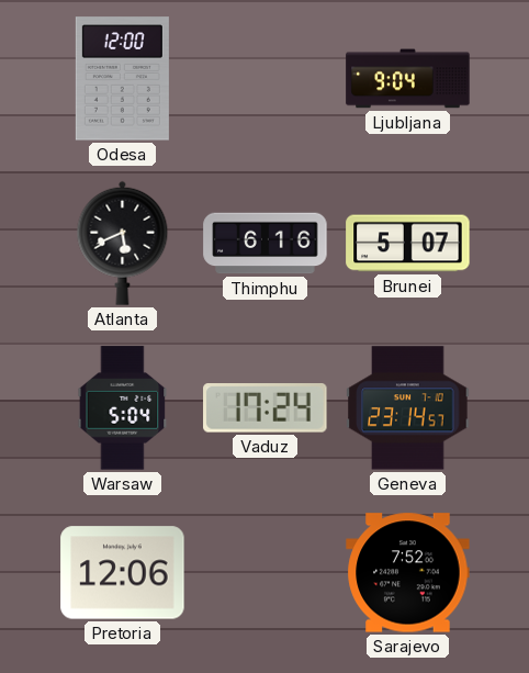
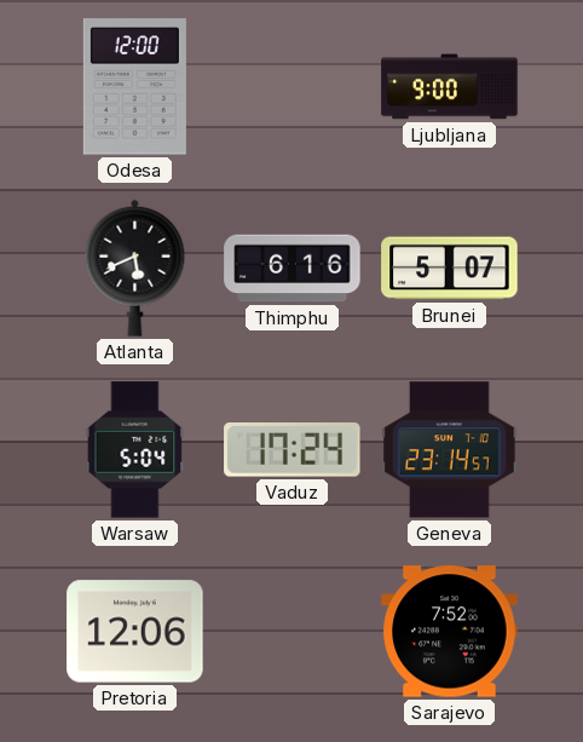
Ljubljana: 9:04 -> 9:00
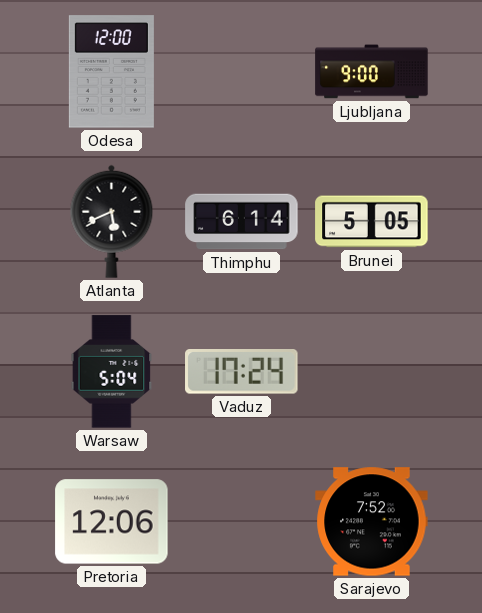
Thimphu: 6:16 -> 6:14
Brunei: 5:07 -> 5:05
Geneva: 23:14 -> none
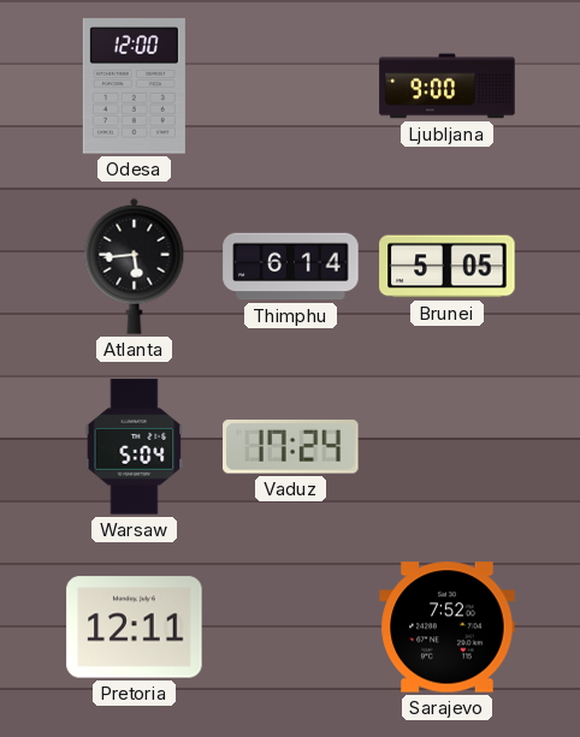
Atlanta: 5:41 -> 5:44
Pretoria: 12:06 -> 12:11
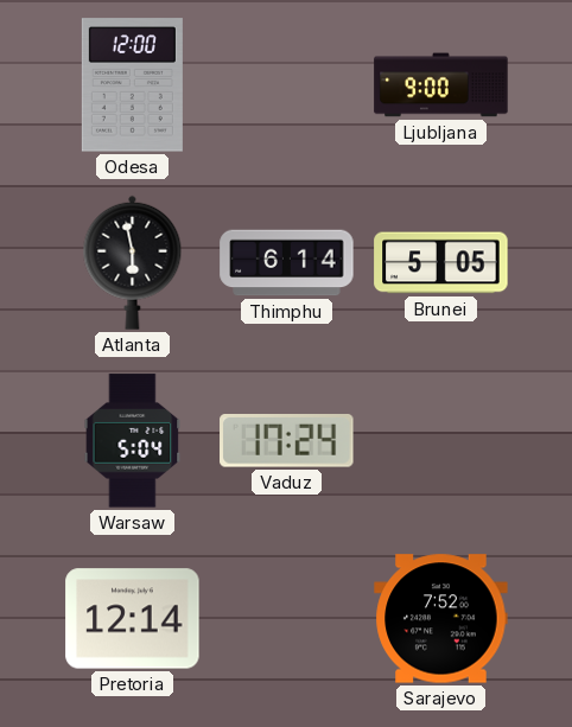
Atlanta: 5:44 -> 5:58
Pretoria: 12:11 -> 12:14
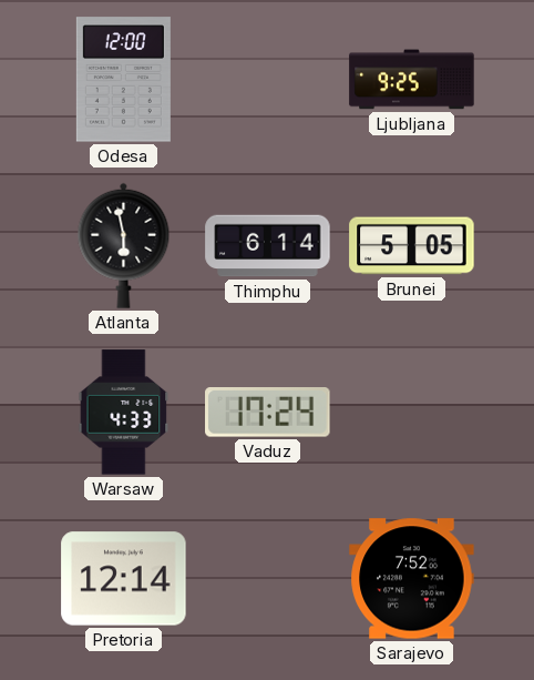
Ljubljana: 9:00 -> 9:25
Warsaw: 5:04 -> 4:33
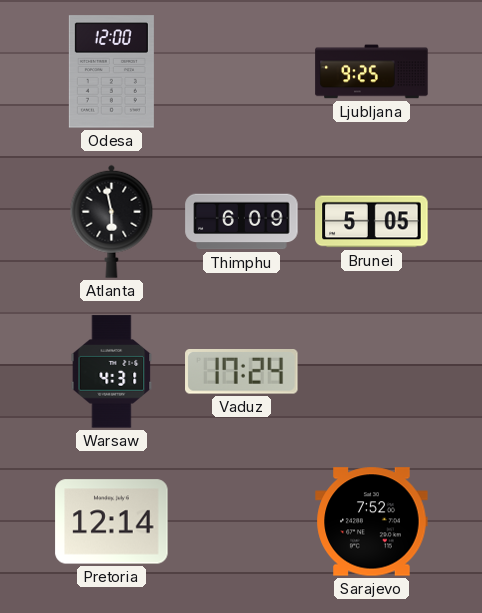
Thimphu: 6:14 -> 6:09
Warsaw: 4:33 -> 4:31
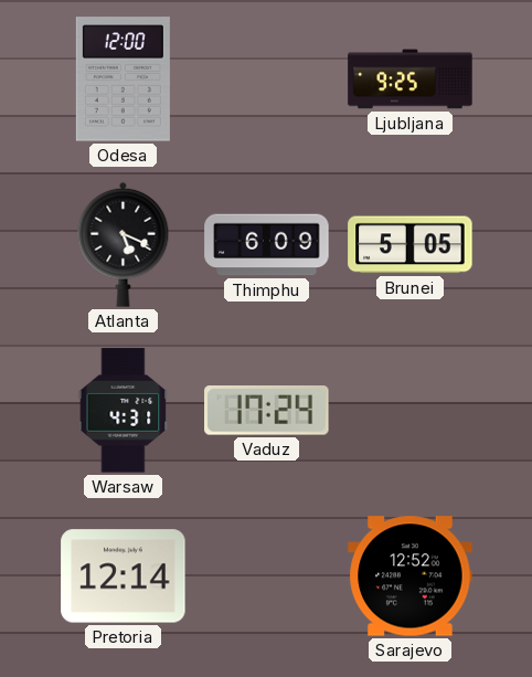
Atlanta: 5:58 -> 5:19
Sarajevo: 7:52 -> 12:52
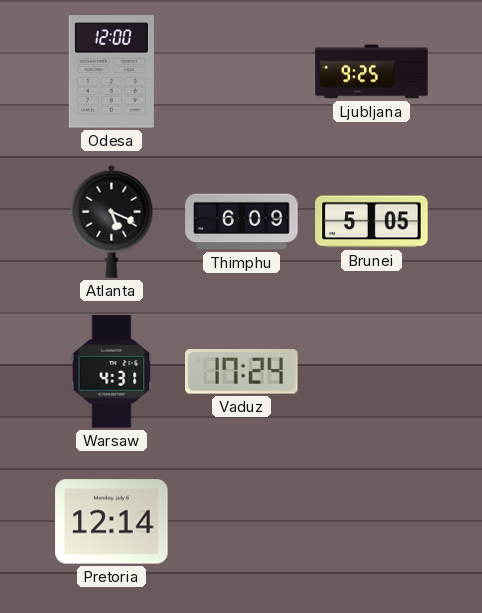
Sarajevo: 12:52 -> none
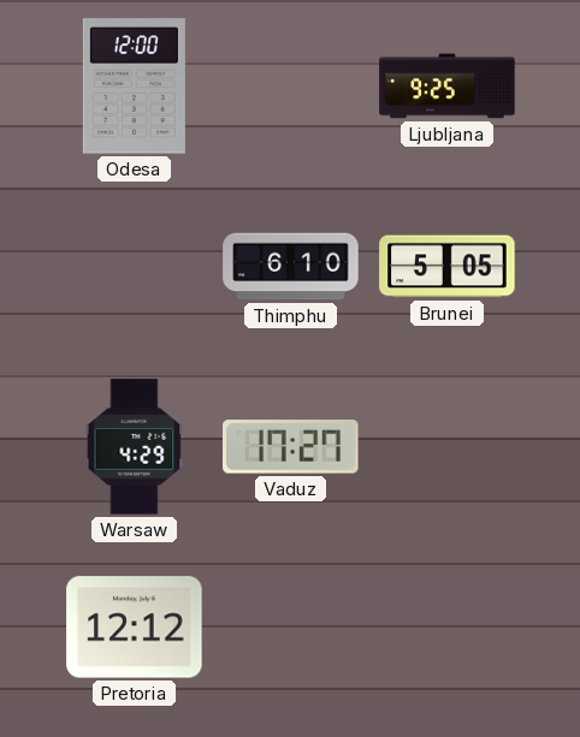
Atlanta: 5:19 -> none
Thimphu: 6:09 -> 6:10
Warsaw: 4:31 -> 4:29
Vaduz: 17:24 -> 17:27
Pretoria: 12:14 -> 12:12
